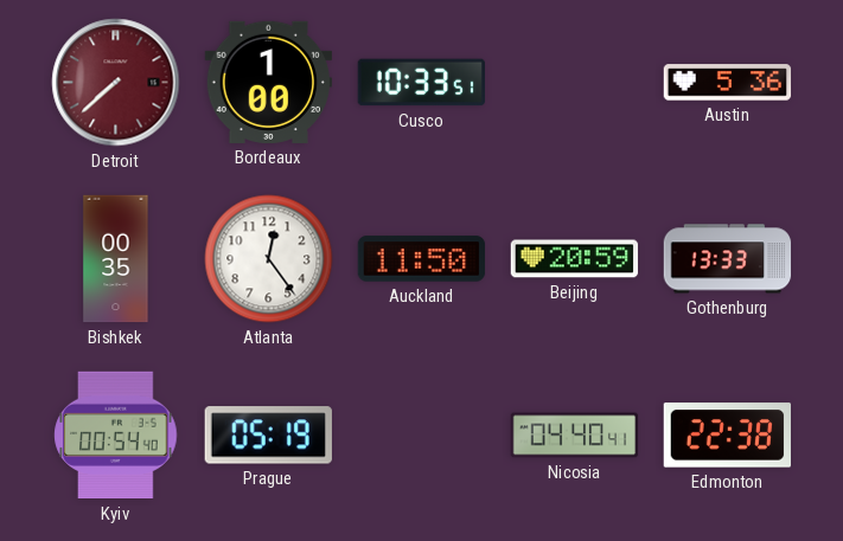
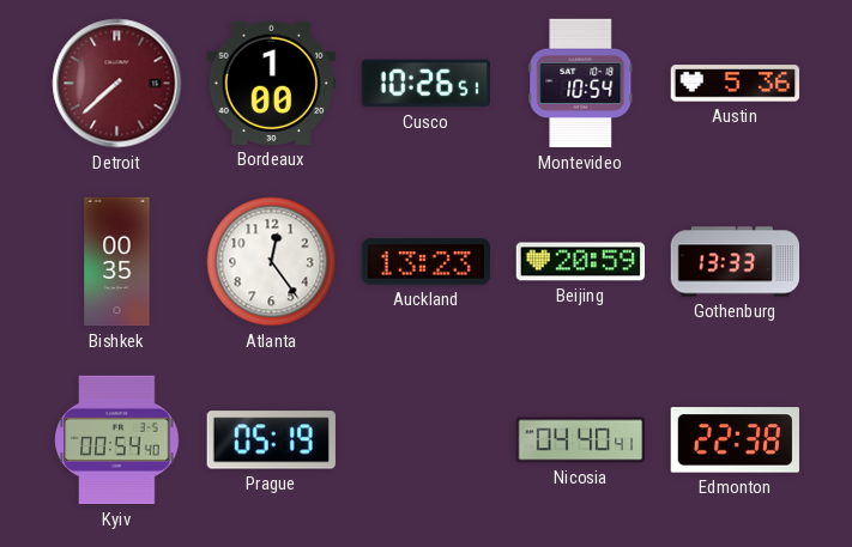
Cusco: 10:33 -> 10:26
Montevideo: none -> 10:54
Auckland: 11:50 -> 13:23
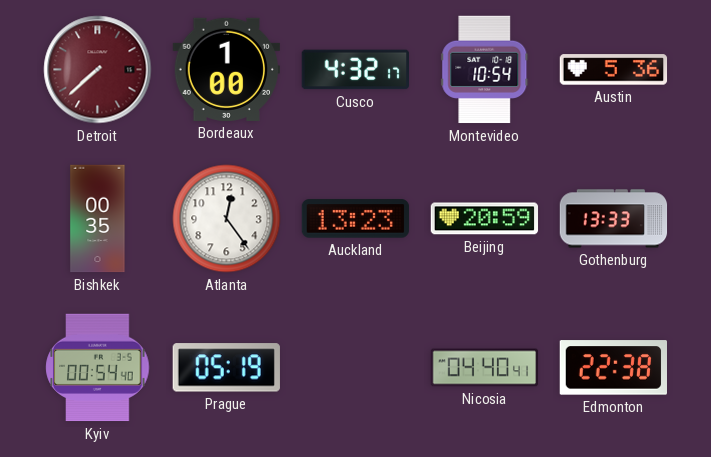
Cusco: 10:26 -> 4:32
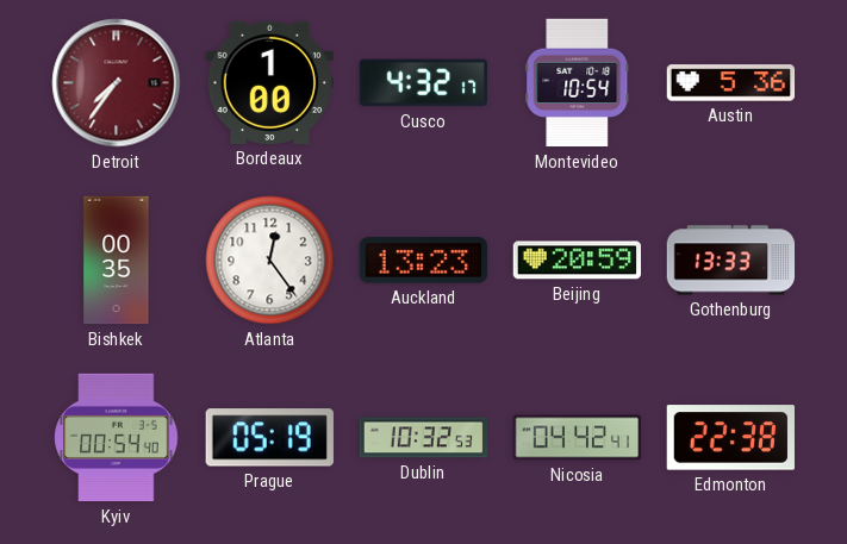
Detroit: 7:38 -> 7:36
Dublin: none -> 10:32
Nicosia: 04:40 -> 04:42
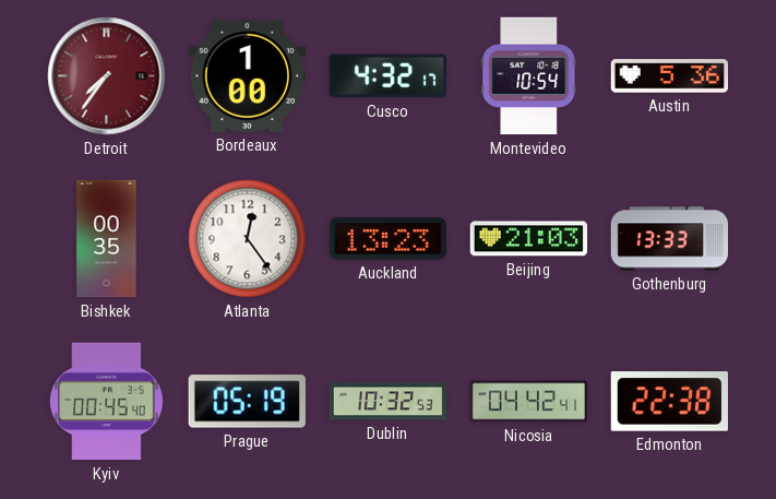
Beijing: 20:59 -> 21:03
Kyiv: 00:54 -> 00:45
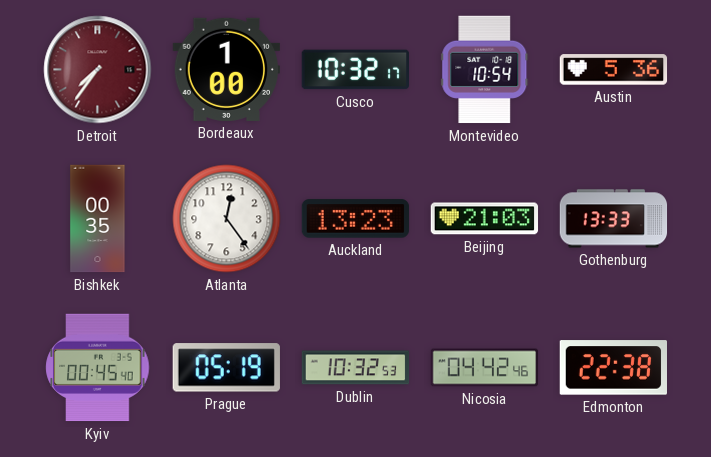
Cusco: 4:32 -> 10:32
Nicosia: 04:42:41 -> 04:42:46
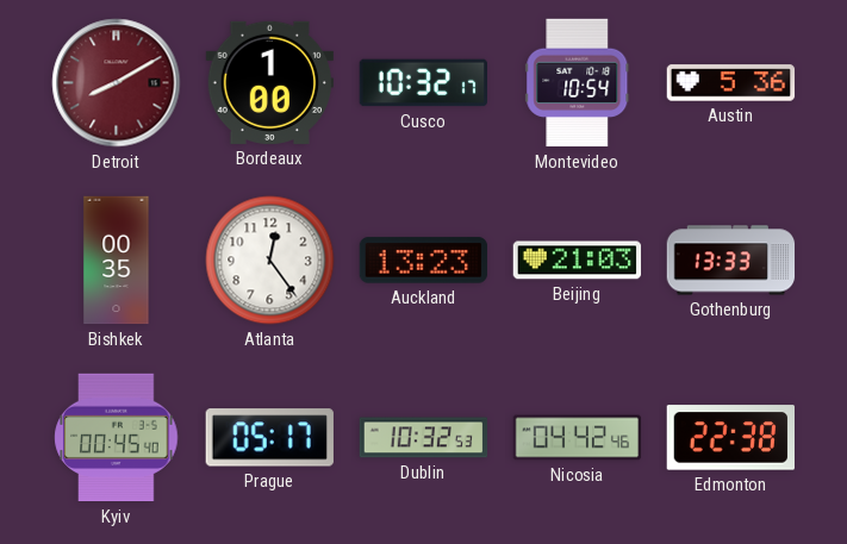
Detroit: 7:36 -> 8:10
Prague: 05:19 -> 05:17
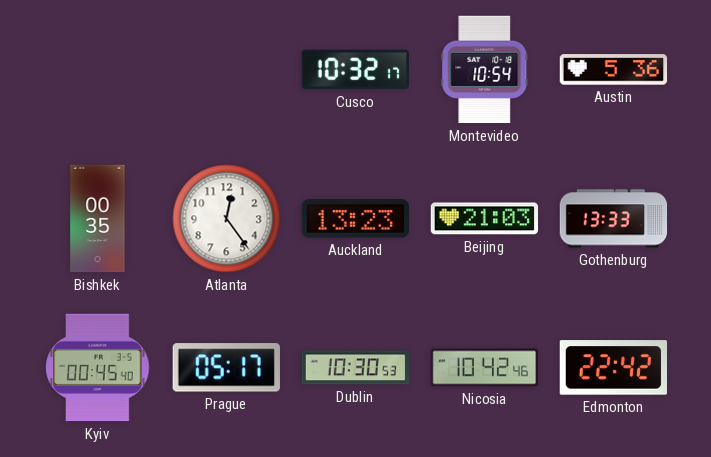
Detroit: 8:10 -> none
Bordeaux: 1:00 -> none
Dublin: 10:32 -> 10:30
Nicosia: 04:42 -> 10:42
Edmonton: 22:38 -> 22:42
